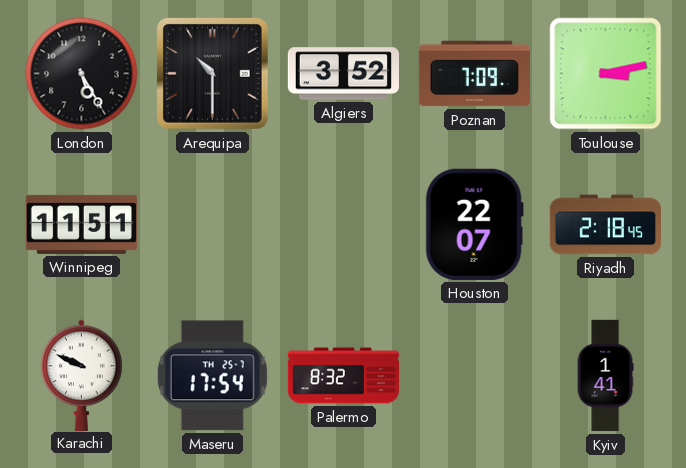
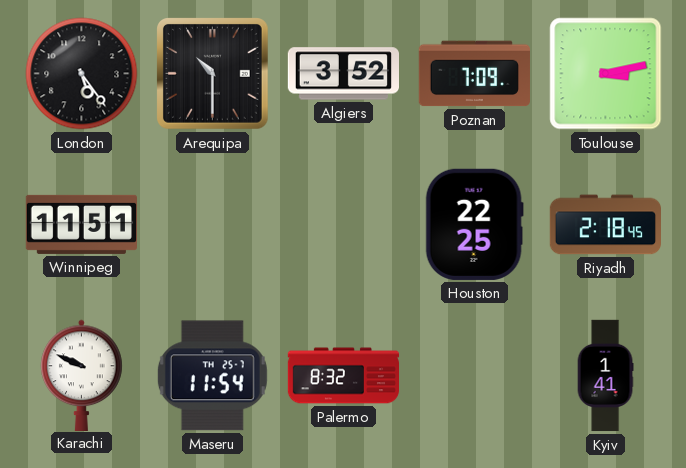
London: 5:25 -> 5:24
Houston: 22:07 -> 22:25
Maseru: 17:54 -> 11:54
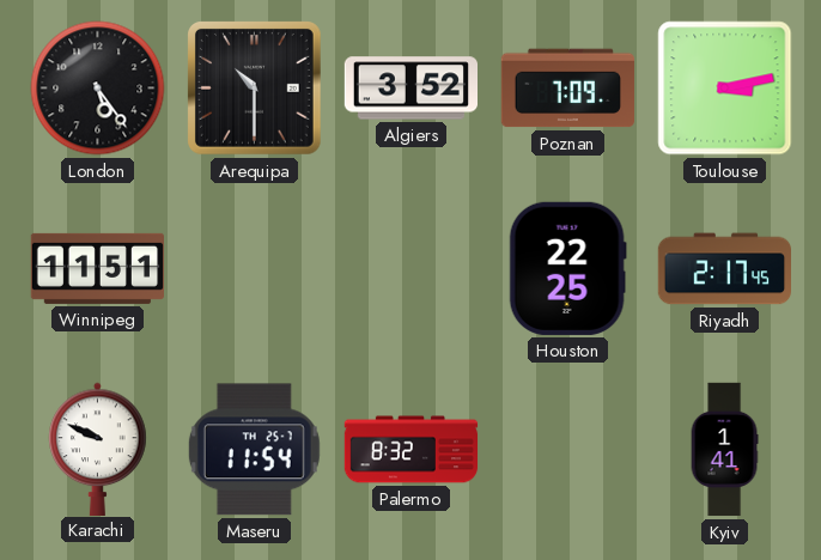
Riyadh: 2:18 -> 2:17
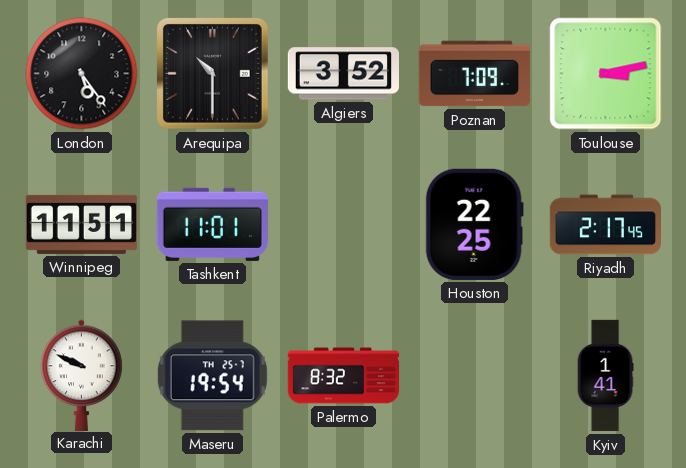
Tashkent: none -> 11:01
Maseru: 11:54 -> 19:54
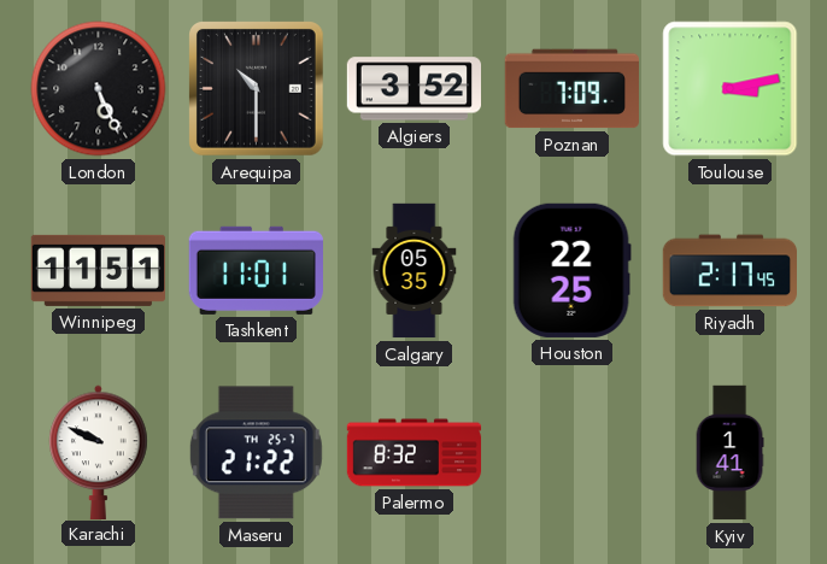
London: 5:24 -> 5:26
Calgary: none -> 05:35
Maseru: 19:54 -> 21:22
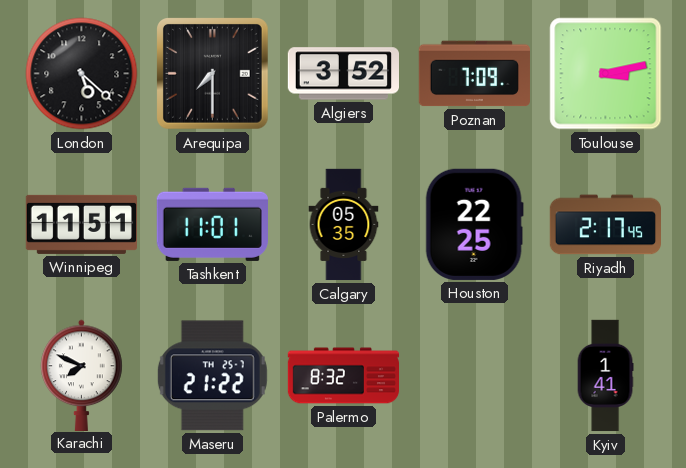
London: 5:26 -> 5:22
Arequipa: 10:30 -> 7:30
Karachi: 9:49 -> 7:49
